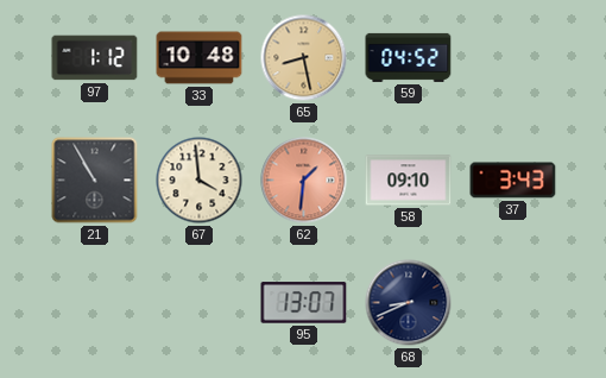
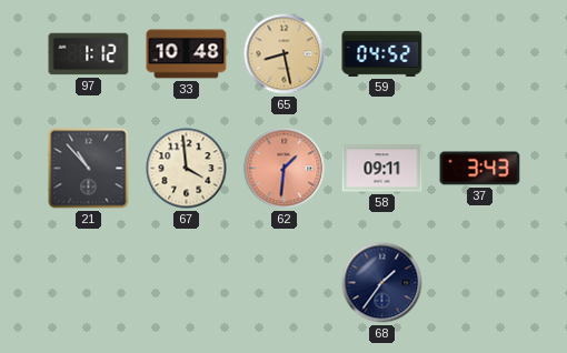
21: 10:55 -> 10:53
58: 09:10 -> 09:11
95: 13:07 -> none
68: 8:41 -> 1:36
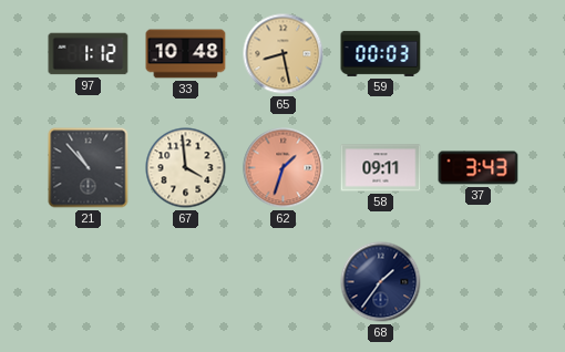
59: 04:52 -> 00:03
62: 1:31 -> 1:33
